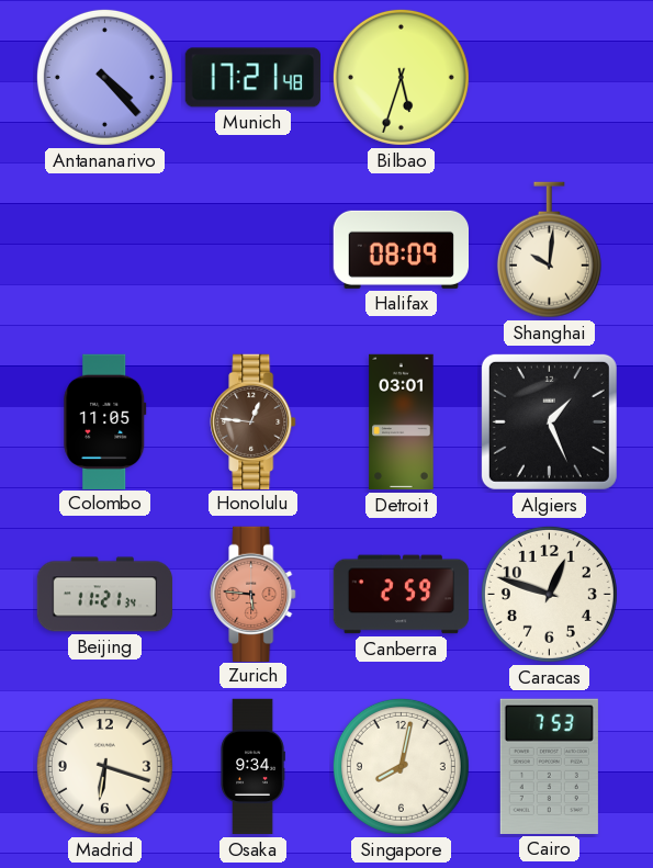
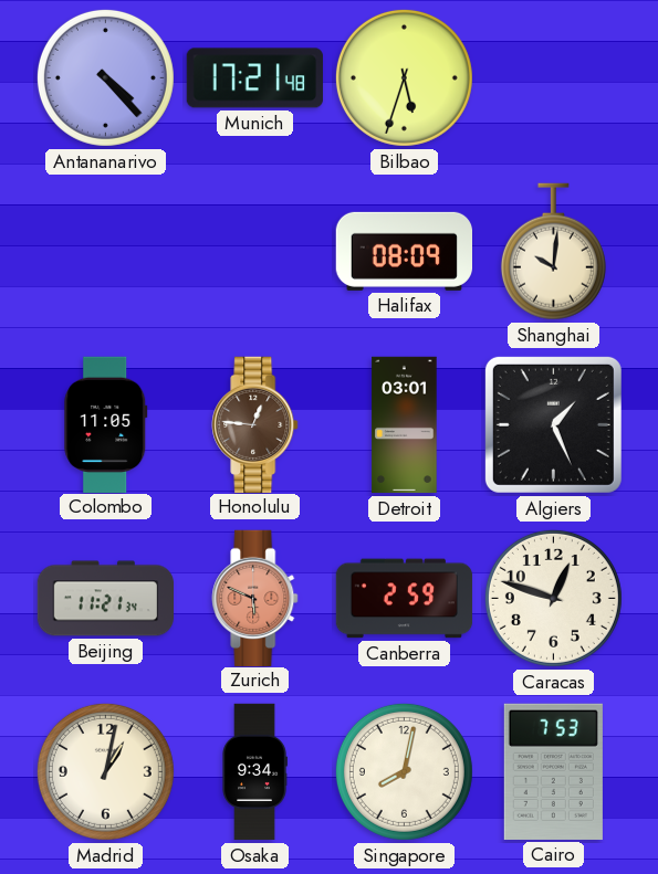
Zurich: 5:46 -> 5:49
Madrid: 6:18 -> 1:02
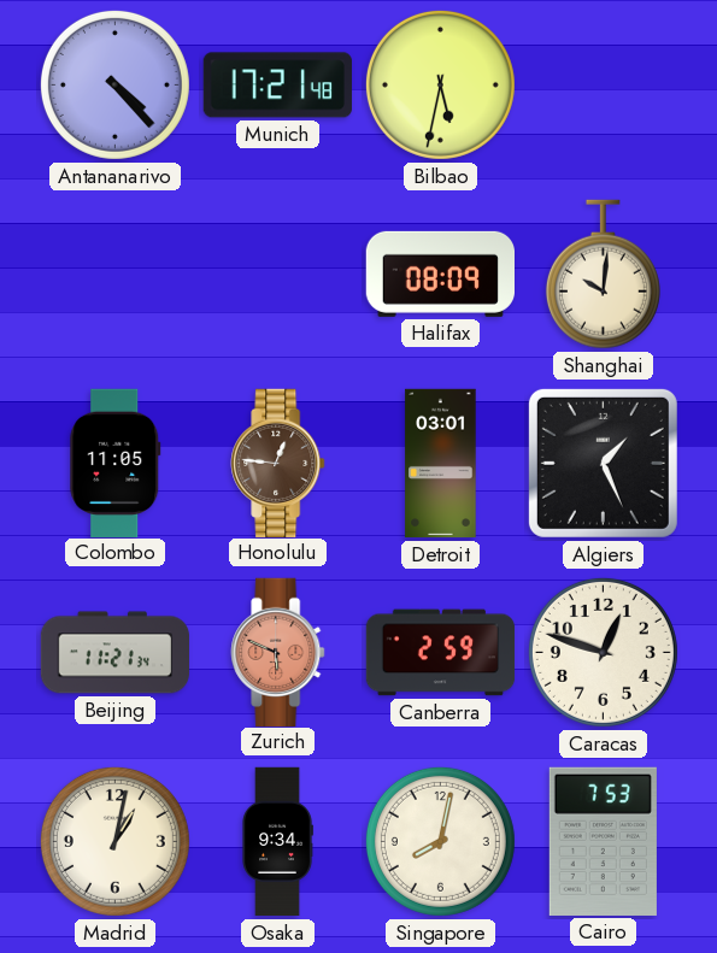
Bilbao: 5:33 -> 5:32
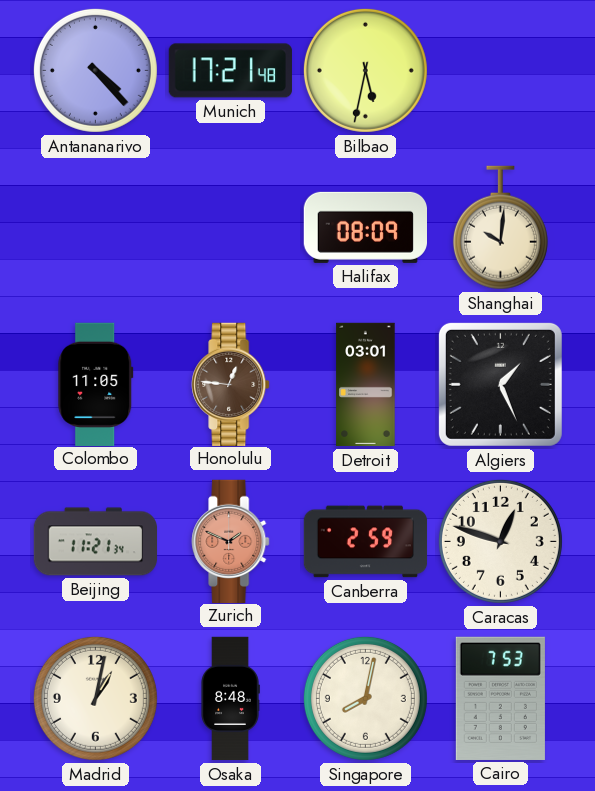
Zurich: 5:49 -> 1:49
Osaka: 9:34 -> 8:48
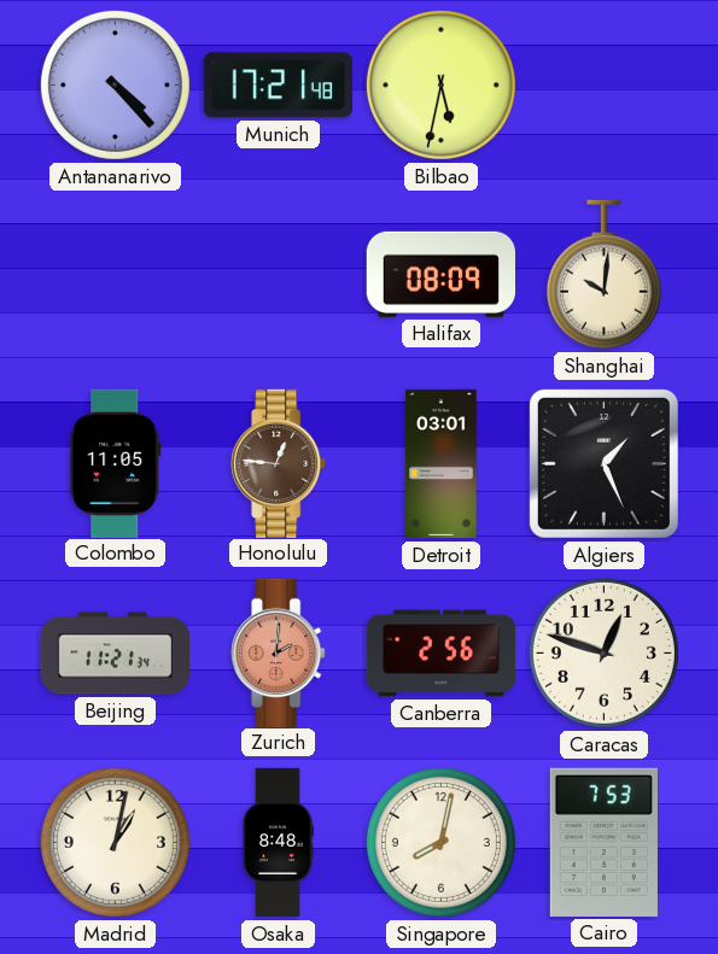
Zurich: 1:49 -> 2:01
Canberra: 2:59 -> 2:56
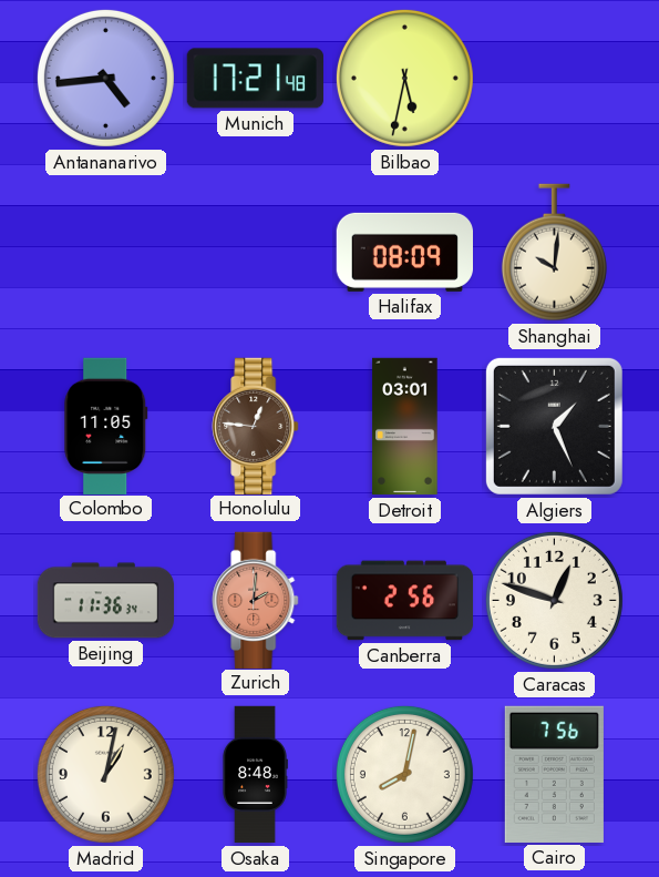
Antananarivo: 4:23 -> 4:44
Beijing: 11:21 -> 11:36
Cairo: 7:53 -> 7:56
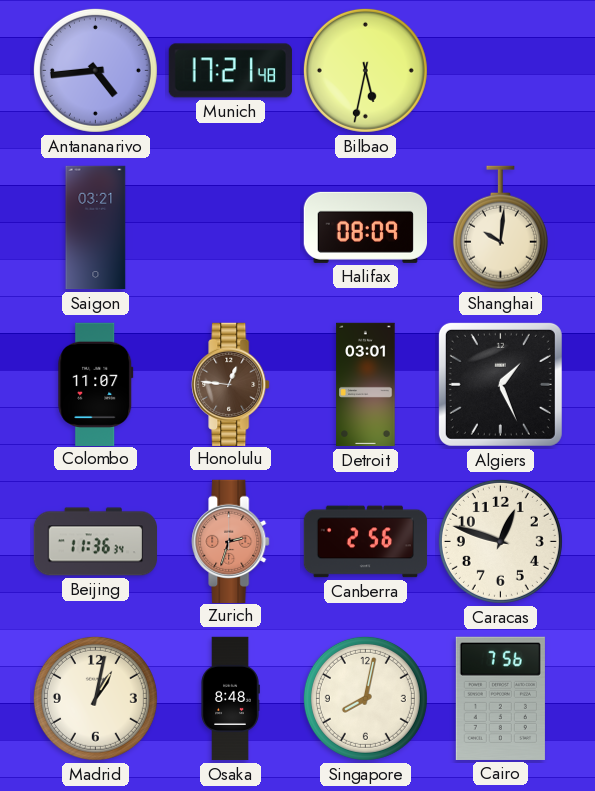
Saigon: none -> 03:21
Colombo: 11:05 -> 11:07
Zurich: 2:01 -> 2:33
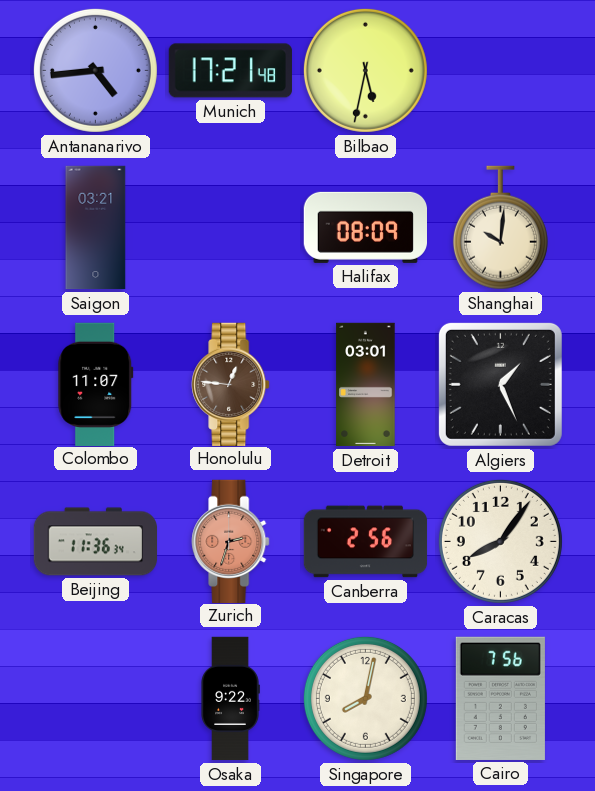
Caracas: 12:48 -> 8:06
Madrid: 1:02 -> none
Osaka: 8:48 -> 9:22
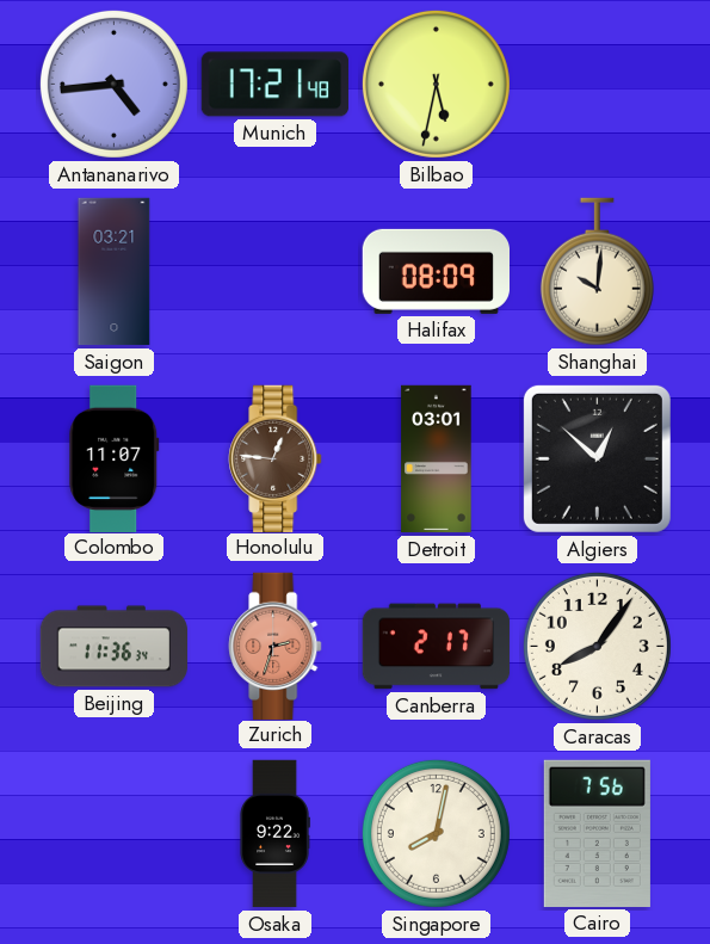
Algiers: 1:26 -> 12:52
Canberra: 2:56 -> 2:17
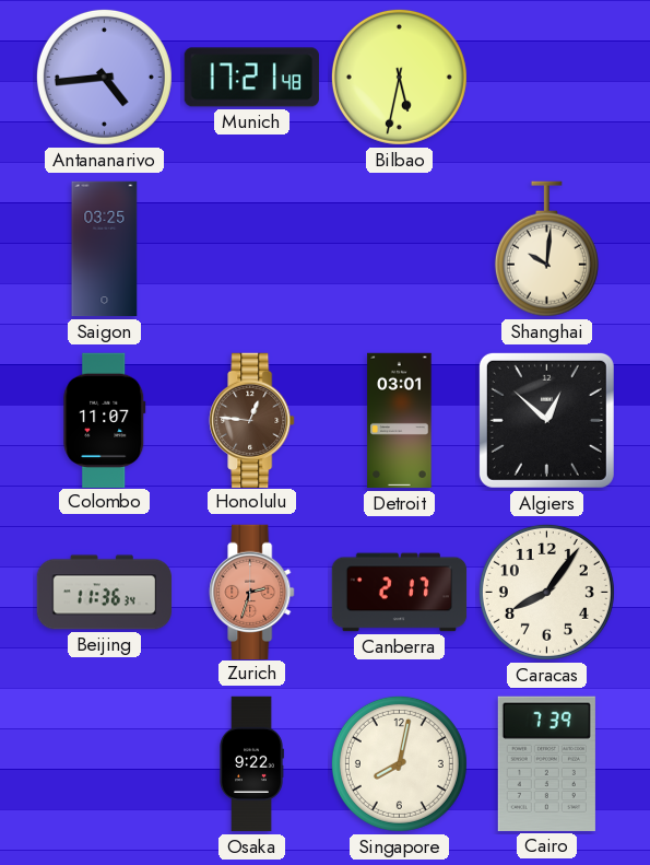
Saigon: 03:21 -> 03:25
Halifax: 08:09 -> none
Cairo: 7:56 -> 7:39
